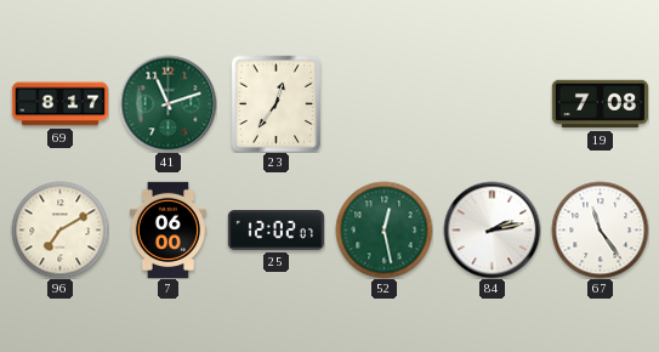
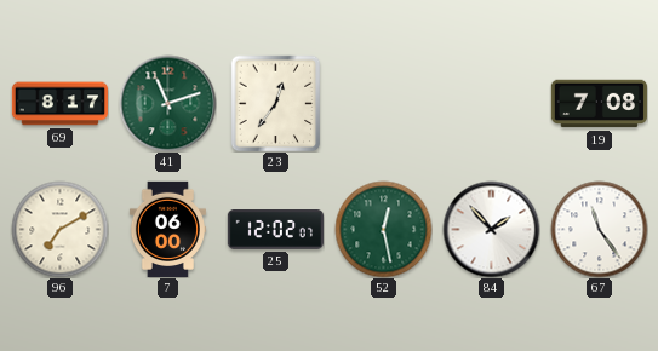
84: 2:13 -> 1:53
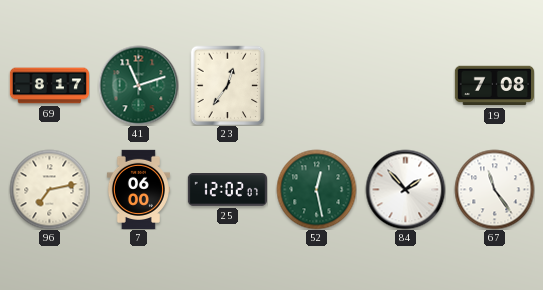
96: 7:10 -> 7:13
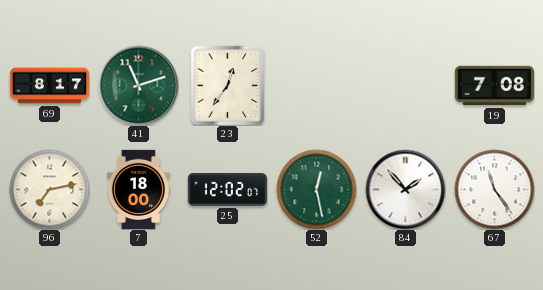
7: 06:00 -> 18:00
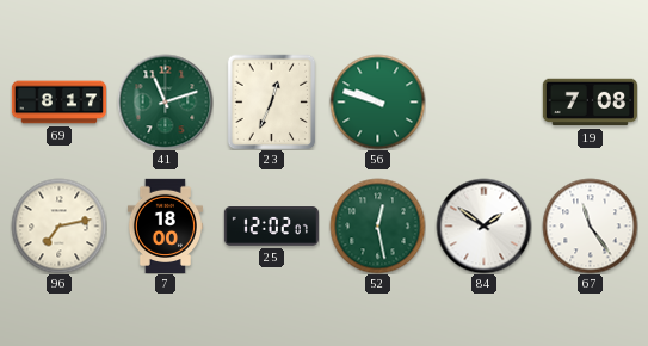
23: 12:36 -> 12:34
56: none -> 9:48
84: 1:53 -> 1:51
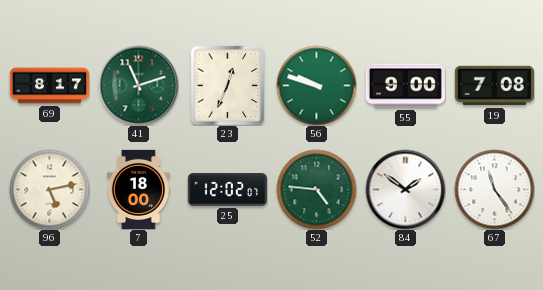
55: none -> 9:00
96: 7:13 -> 5:13
52: 12:28 -> 4:46
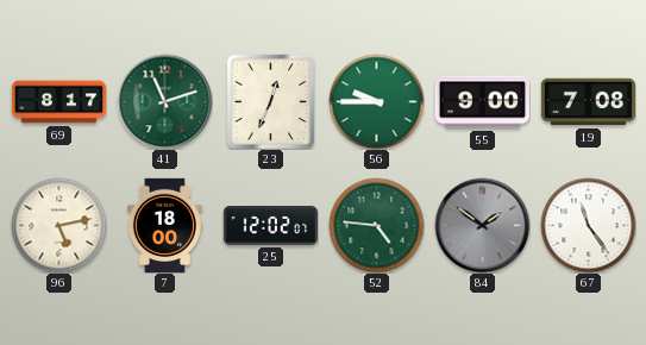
56: 9:48 -> 9:45
84 dial: white -> grey
